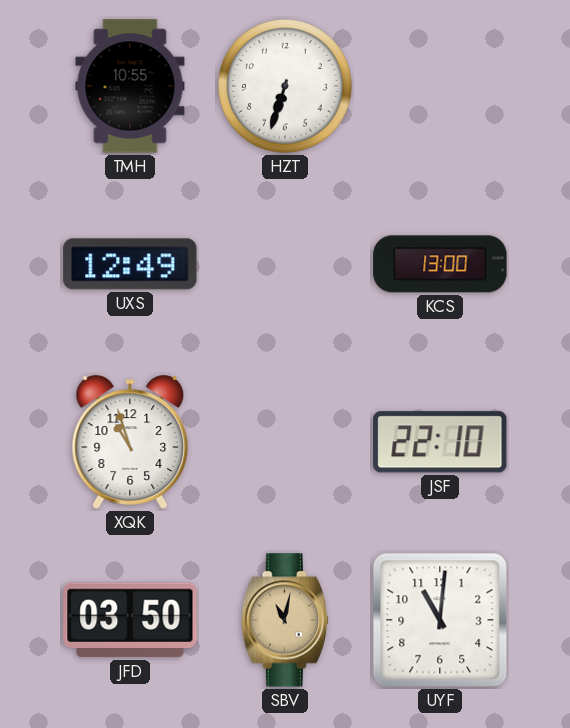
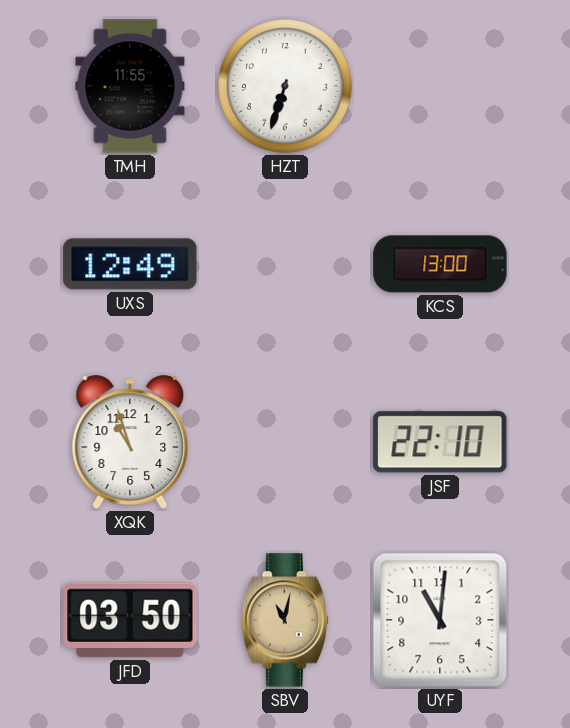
TMH: 10:55 -> 11:55
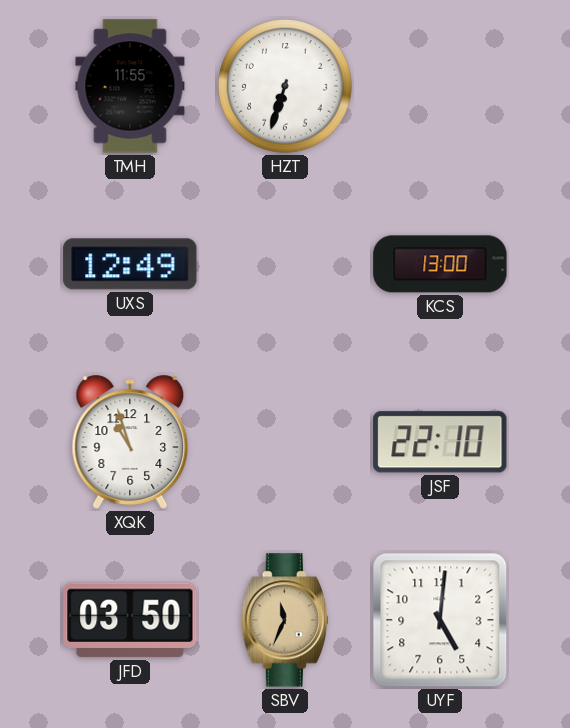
SBV: 11:02 -> 11:34
UYF: 11:01 -> 5:01
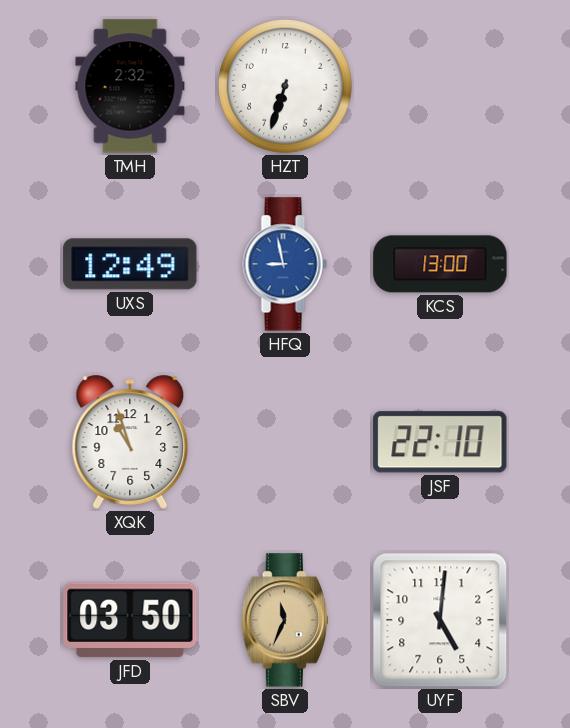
TMH: 11:55 -> 2:32
HFQ: none -> 8:58
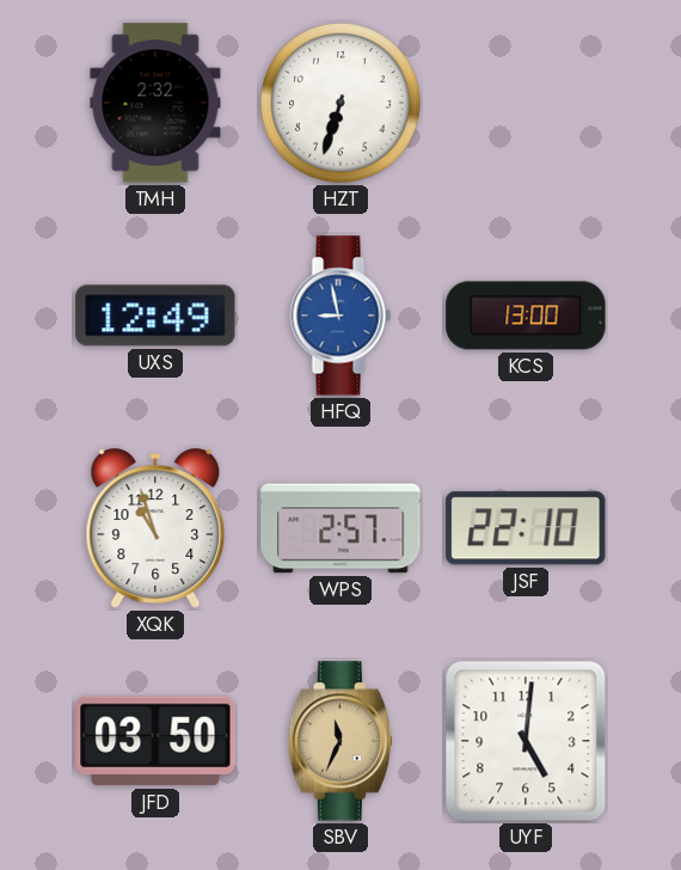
WPS: none -> 2:57
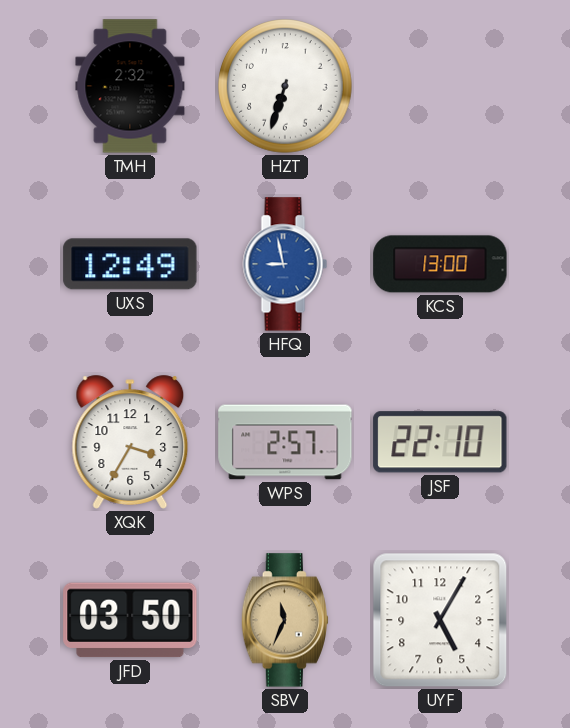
XQK: 10:57 -> 3:35
UYF: 5:01 -> 5:05
